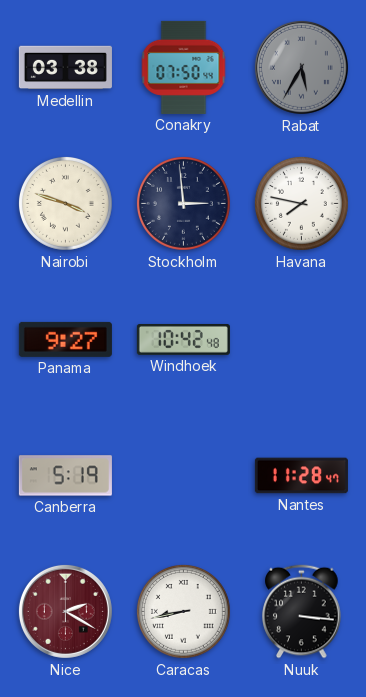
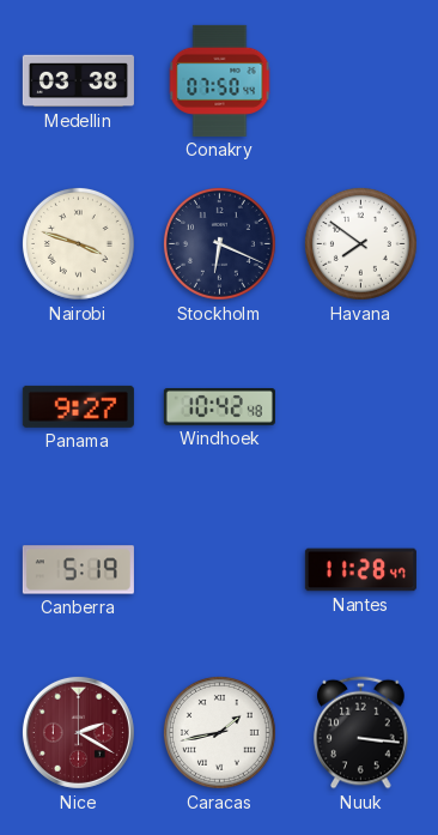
Rabat: 5:35 -> none
Stockholm: 2:59 -> 6:19
Havana: 7:47 -> 7:51
Caracas: 8:43 -> 1:43
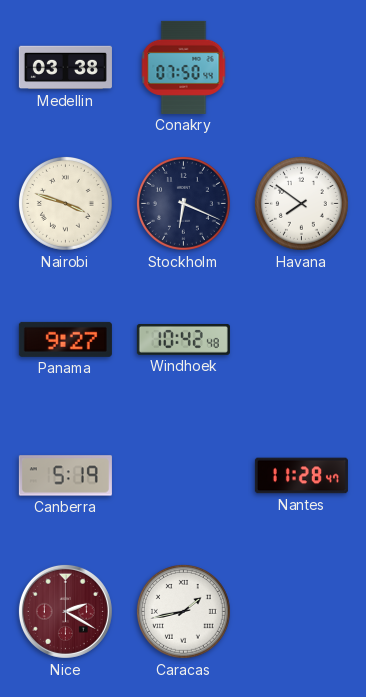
Nuuk: 3:16 -> none
